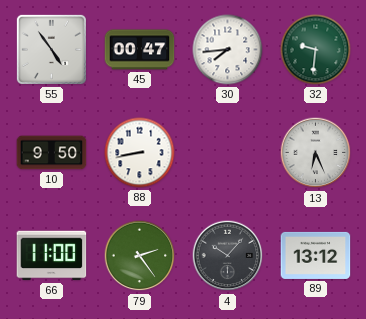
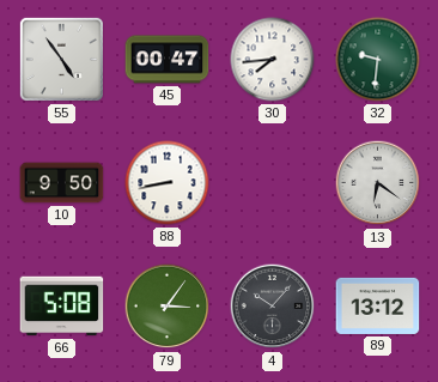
13: 6:26 -> 6:21
66: 11:00 -> 5:08
79: 2:24 -> 3:06
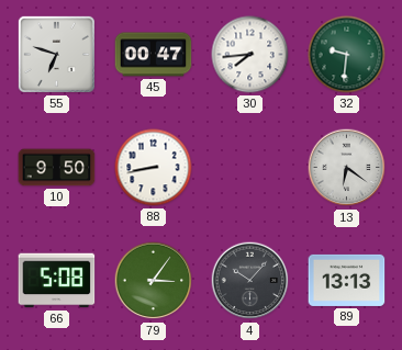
55: 4:54 -> 6:48
89: 13:12 -> 13:13
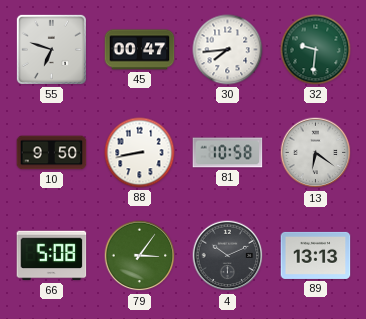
81: none -> 10:58
4: 10:07 -> 10:11
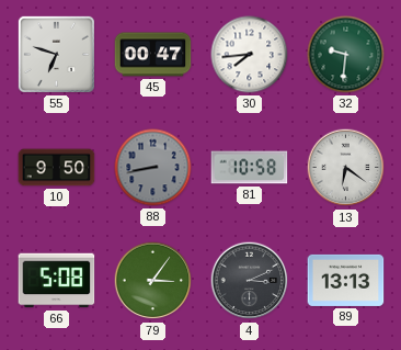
88 dial: white -> grey
4: 10:11 -> 3:11
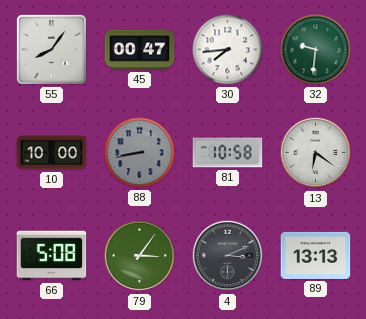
55: 6:48 -> 8:06
10: 9:50 -> 10:00
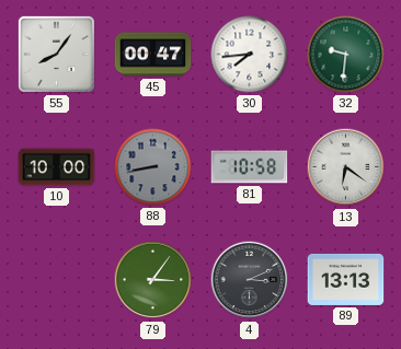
66: 5:08 -> none
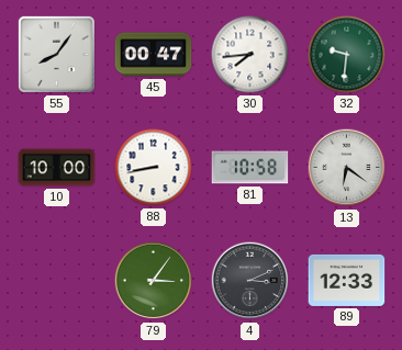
88 dial: grey -> white
89: 13:13 -> 12:33
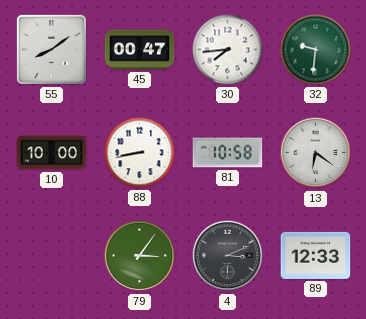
55: 8:06 -> 8:09
